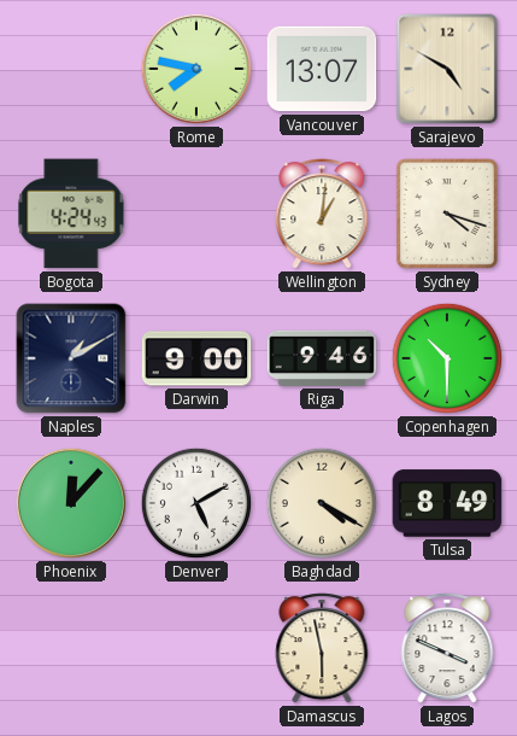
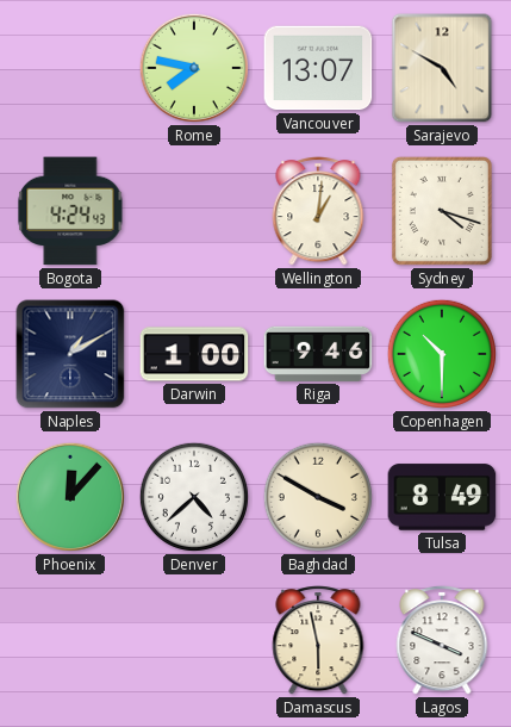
Darwin: 9:00 -> 1:00
Denver: 5:10 -> 4:38
Baghdad: 4:20 -> 3:50
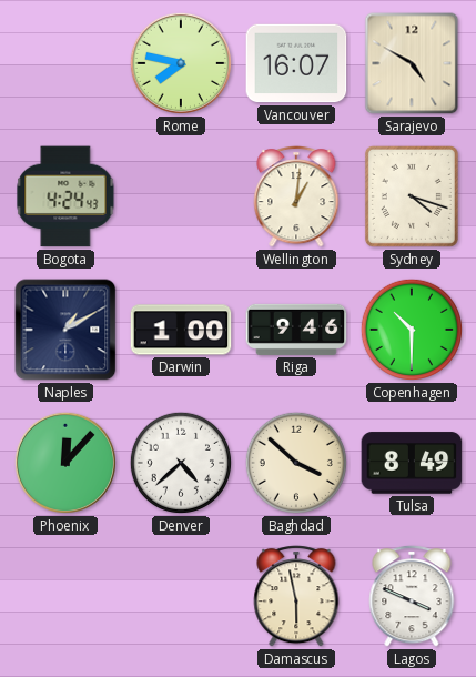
Vancouver: 13:07 -> 16:07
Baghdad: 3:50 -> 3:52
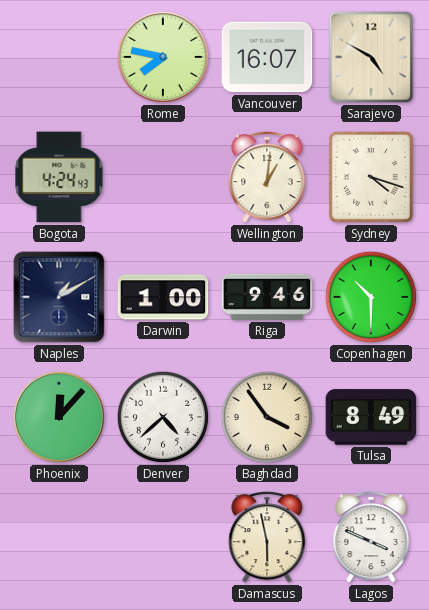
Baghdad: 3:52 -> 3:54
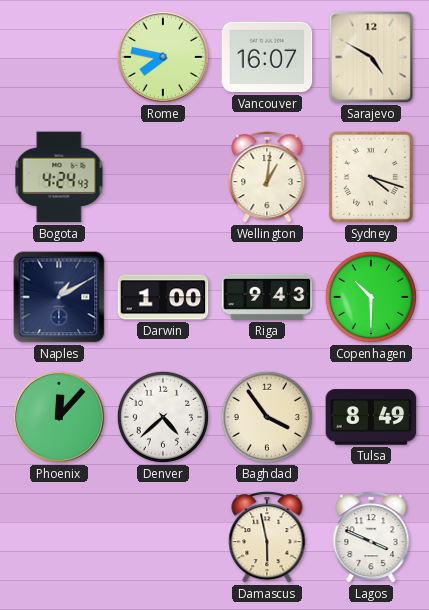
Riga: 9:46 -> 9:43
